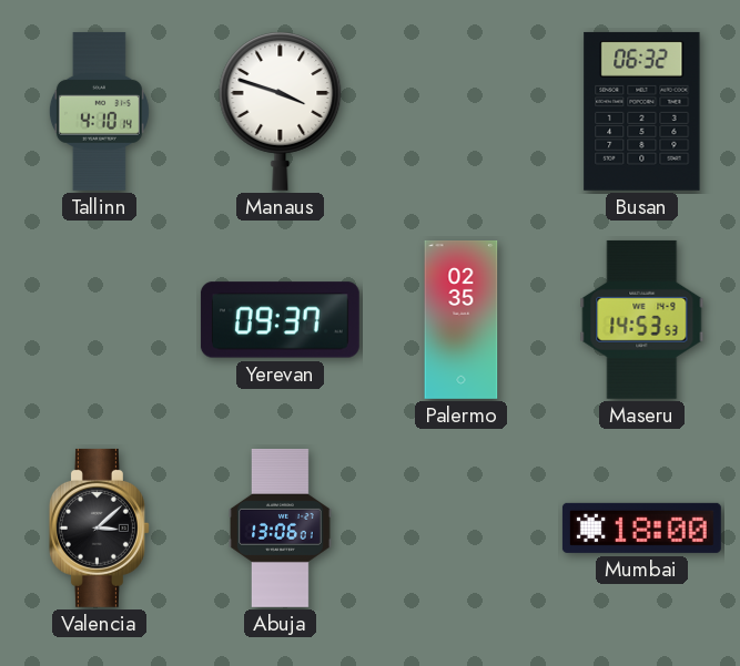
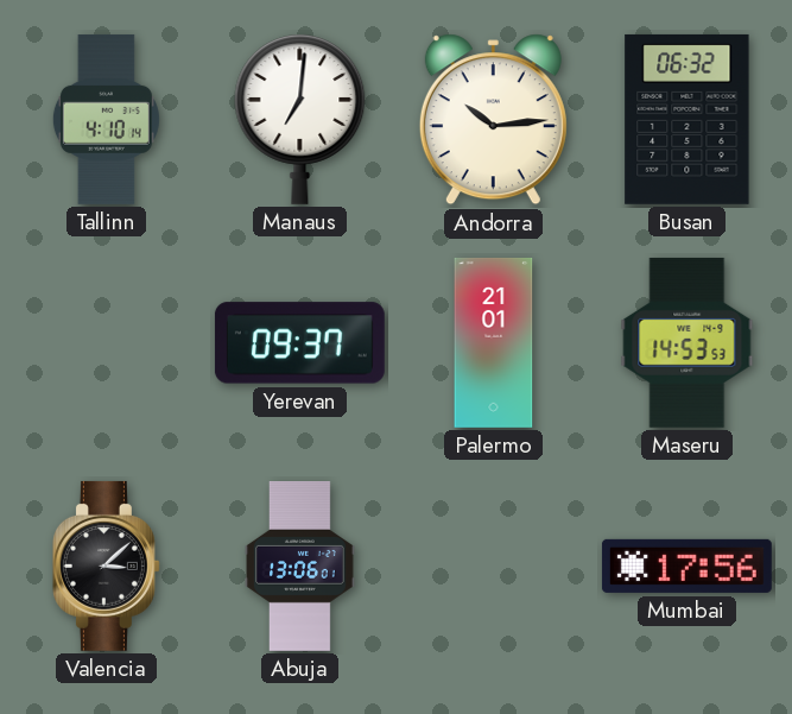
Manaus: 3:48 -> 7:01
Andorra: none -> 10:14
Palermo: 02:35 -> 21:01
Mumbai: 18:00 -> 17:56
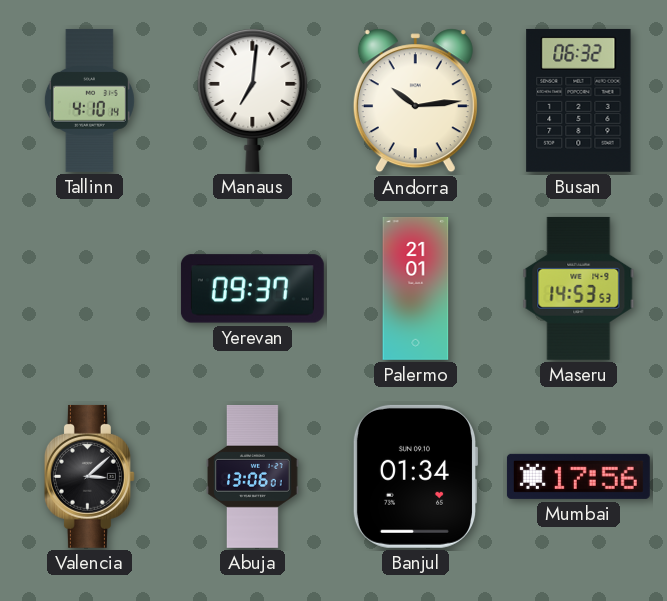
Banjul: none -> 01:34
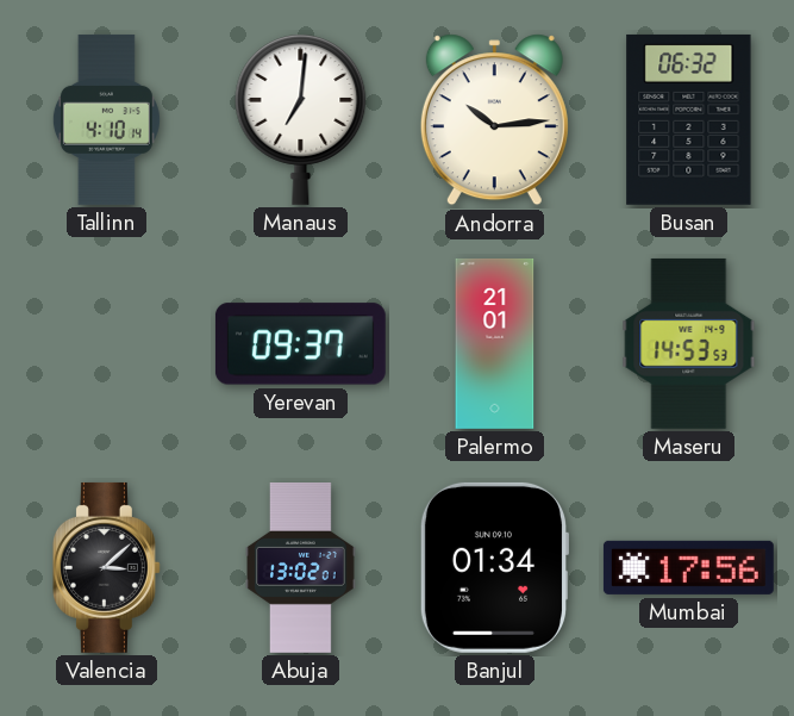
Abuja: 13:06 -> 13:02
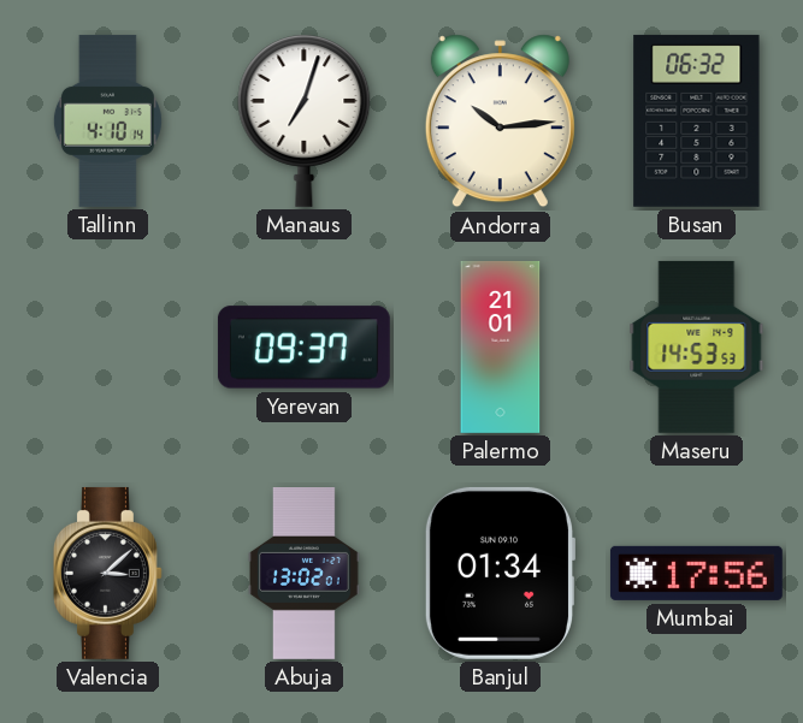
Manaus: 7:01 -> 7:03
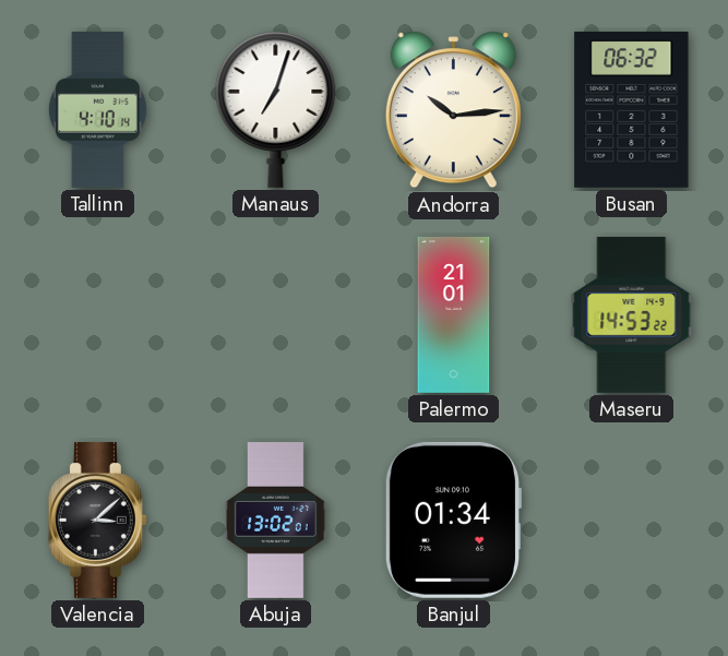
Yerevan: 09:37 -> none
Maseru: 14:53:53 -> 14:53:22
Mumbai: 17:56 -> none
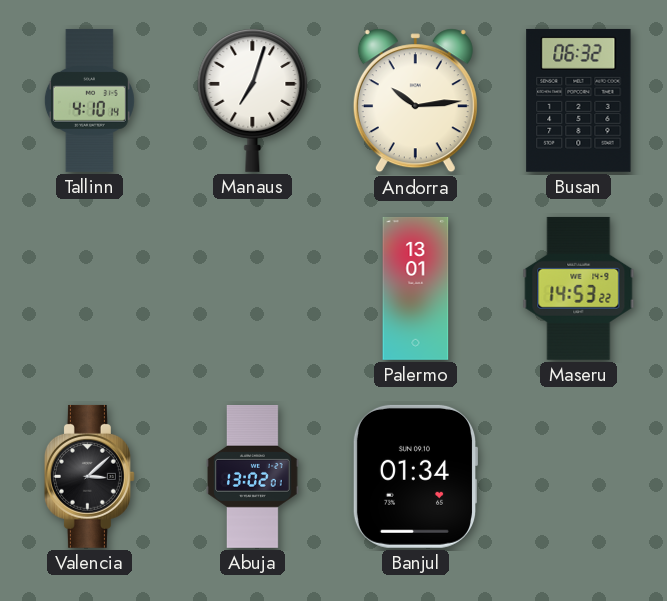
Palermo: 21:01 -> 13:01
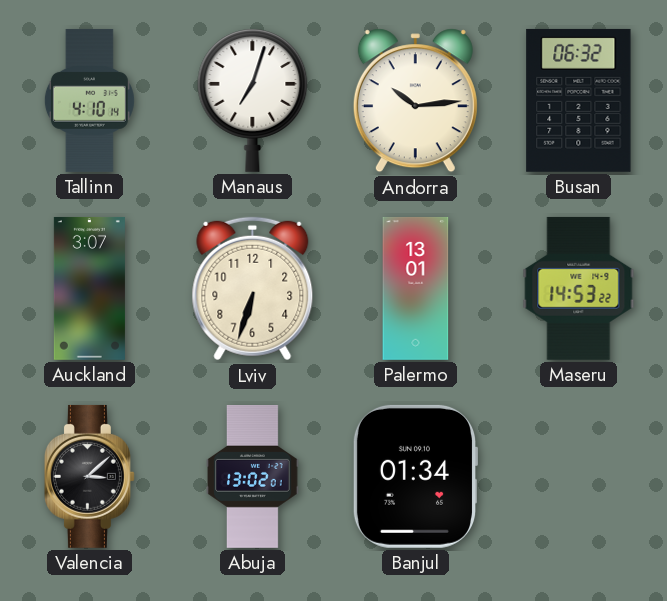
Auckland: none -> 3:07
Lviv: none -> 6:33
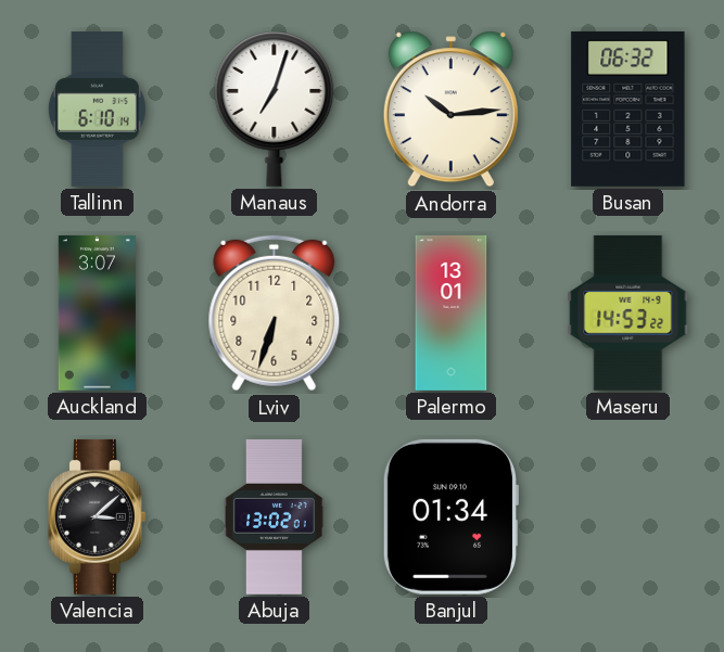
Tallinn: 4:10 -> 6:10
